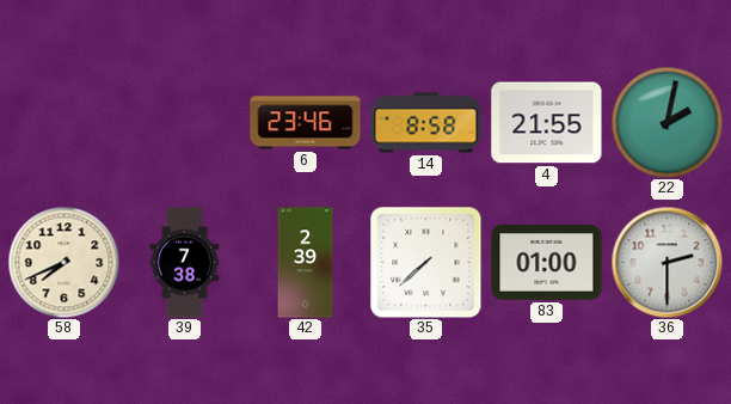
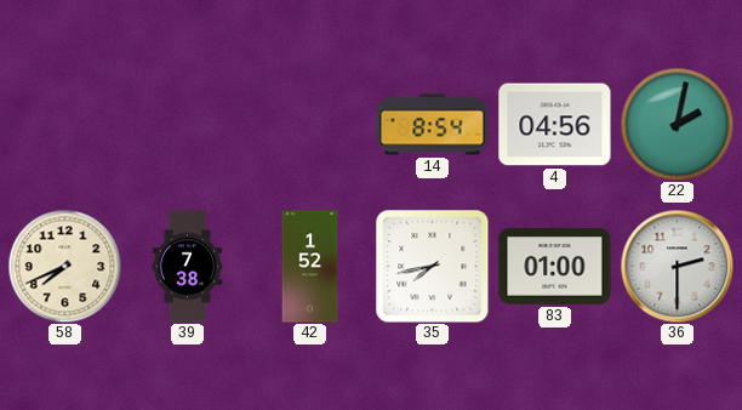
6: 23:46 -> none
14: 8:58 -> 8:54
4: 21:55 -> 04:56
42: 2:39 -> 1:52
35: 7:38 -> 7:43
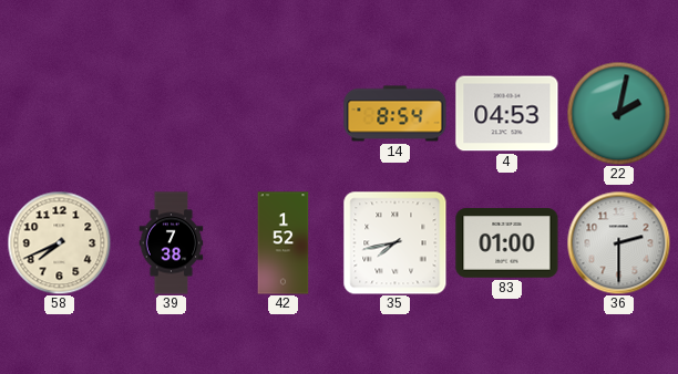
4: 04:56 -> 04:53
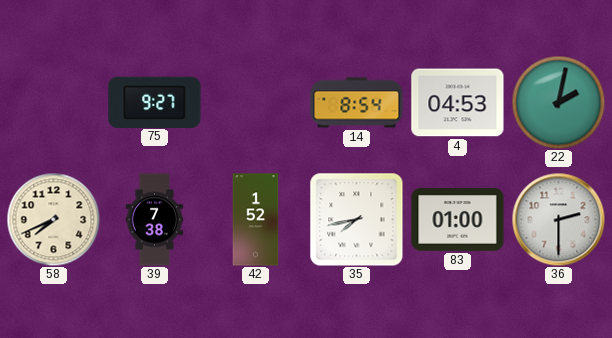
75: none -> 9:27
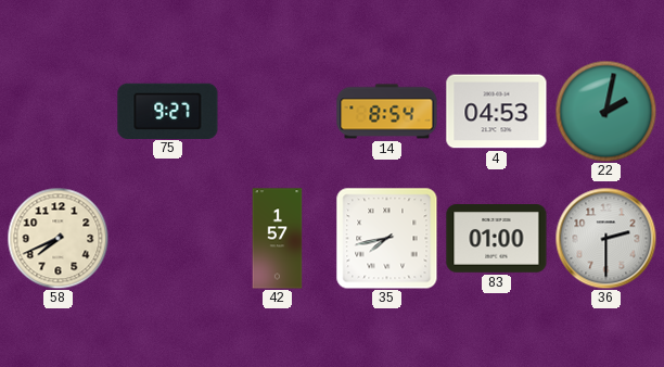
39: 7:38 -> none
42: 1:52 -> 1:57
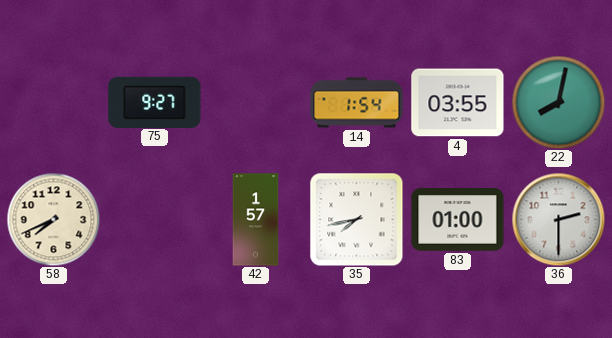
14: 8:54 -> 1:54
4: 04:53 -> 03:55
22: 2:02 -> 8:02
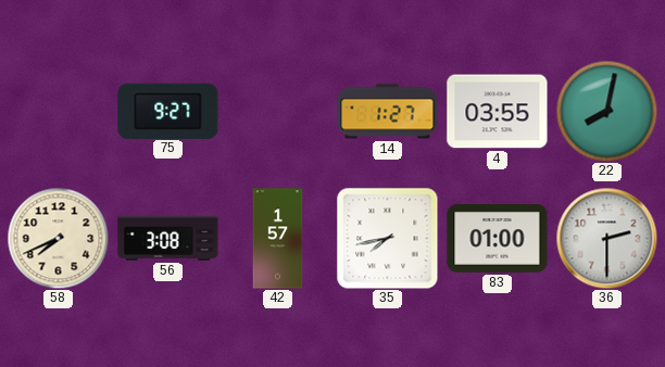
14: 1:54 -> 1:27
56: none -> 3:08
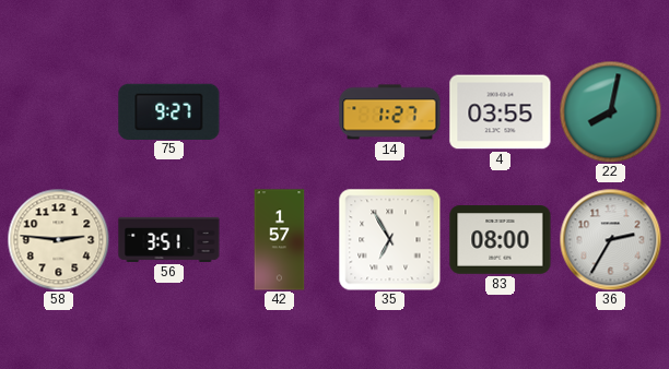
58: 7:41 -> 2:46
56: 3:08 -> 3:51
35: 7:43 -> 6:55
83: 01:00 -> 08:00
36: 2:30 -> 2:35
